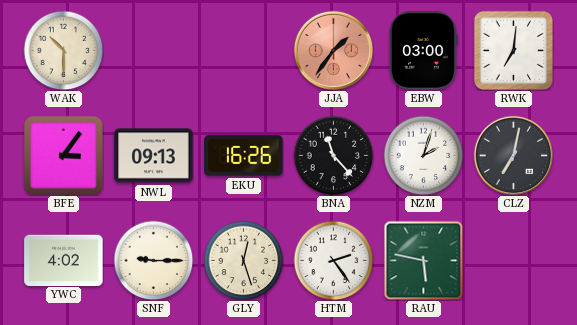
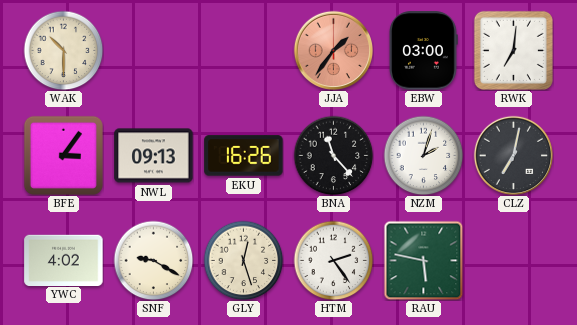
SNF: 9:15 -> 9:20
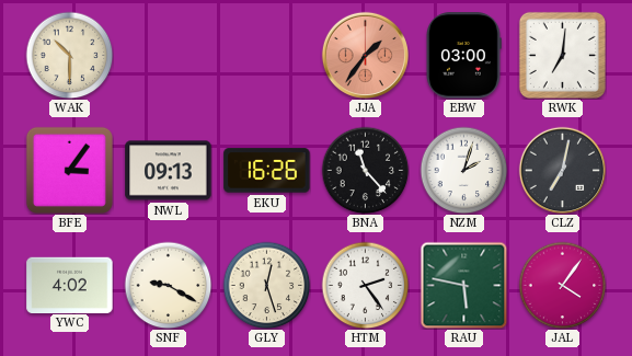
JAL: none -> 4:06
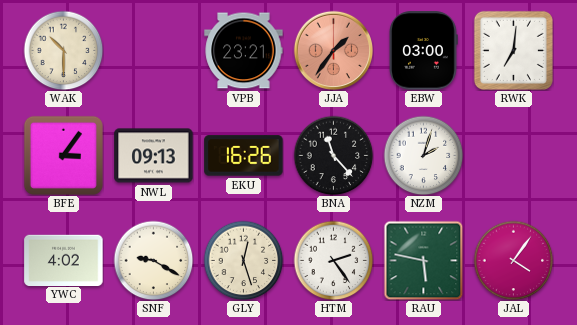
VPB: none -> 23:21
CLZ: 7:02 -> none
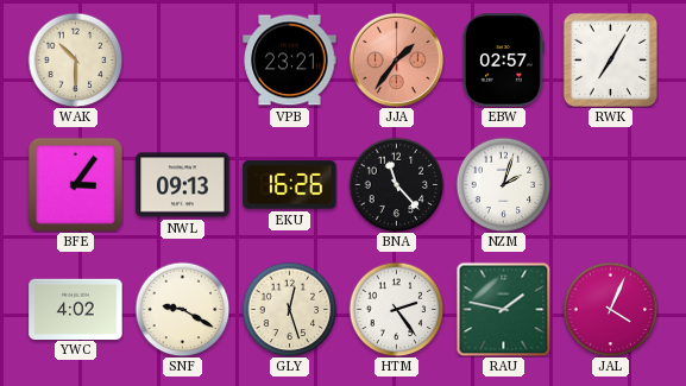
EBW: 03:00 -> 02:57
RWK: 7:01 -> 7:05
RAU: 5:47 -> 1:47
JAL: 4:06 -> 4:04
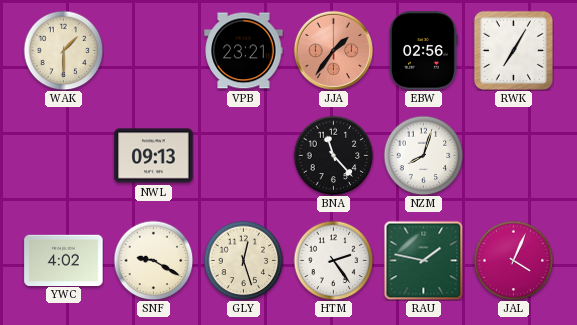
WAK: 10:30 -> 1:30
EBW: 02:57 -> 02:56
BFE: 3:06 -> none
EKU: 16:26 -> none
NZM: 2:03 -> 8:03
